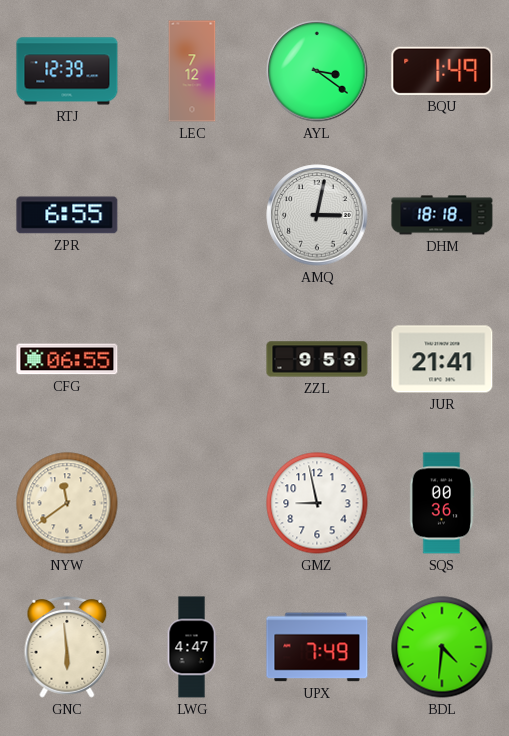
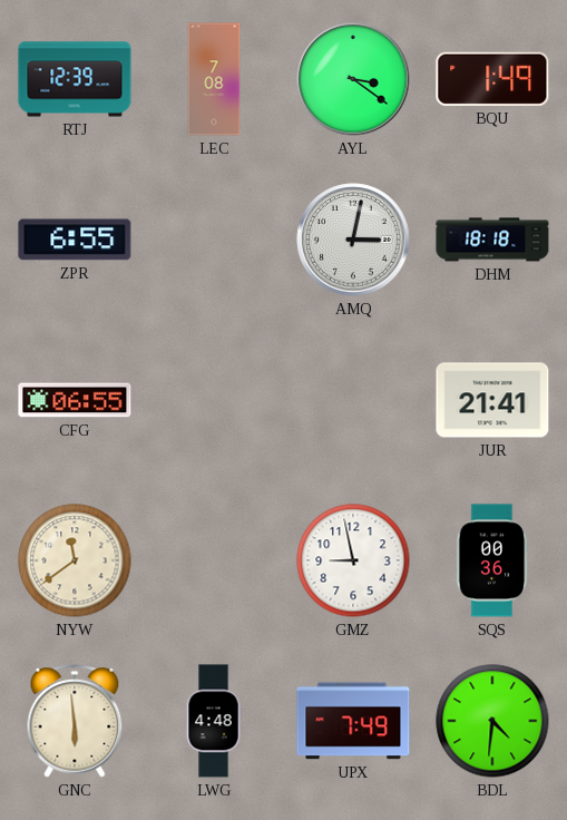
LEC: 7:12 -> 7:08
ZZL: 9:59 -> none
LWG: 4:47 -> 4:48
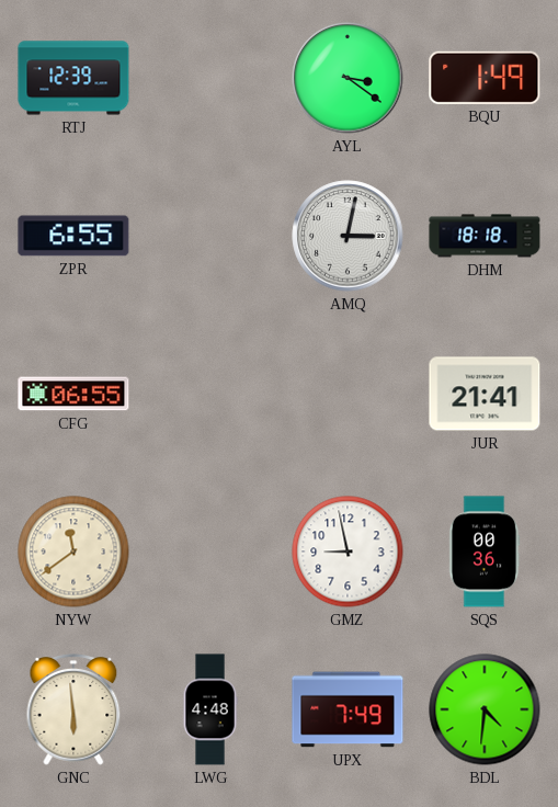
LEC: 7:08 -> none
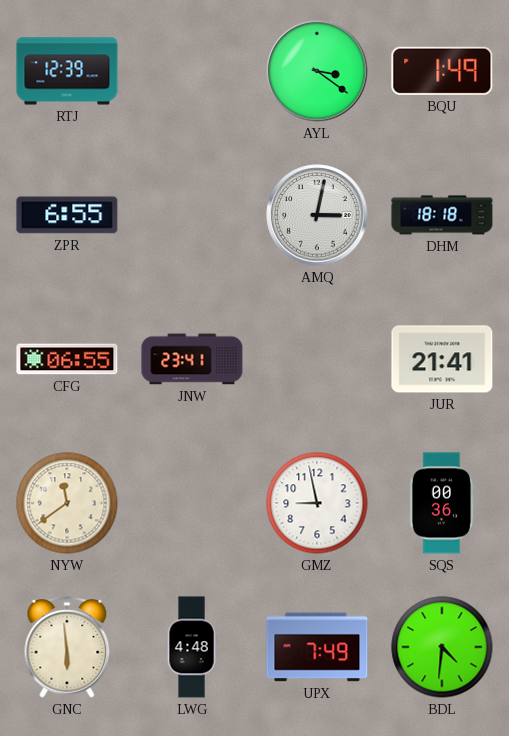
JNW: none -> 23:41
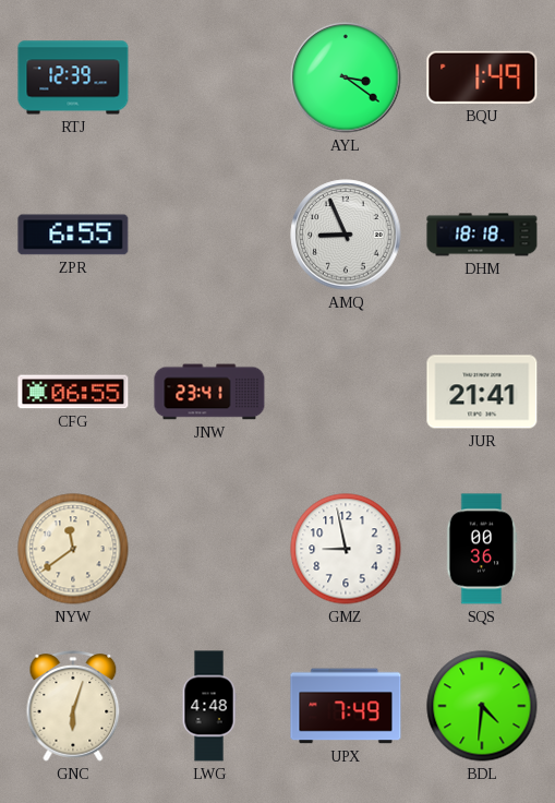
AMQ: 3:02 -> 8:56
GNC: 5:59 -> 6:03
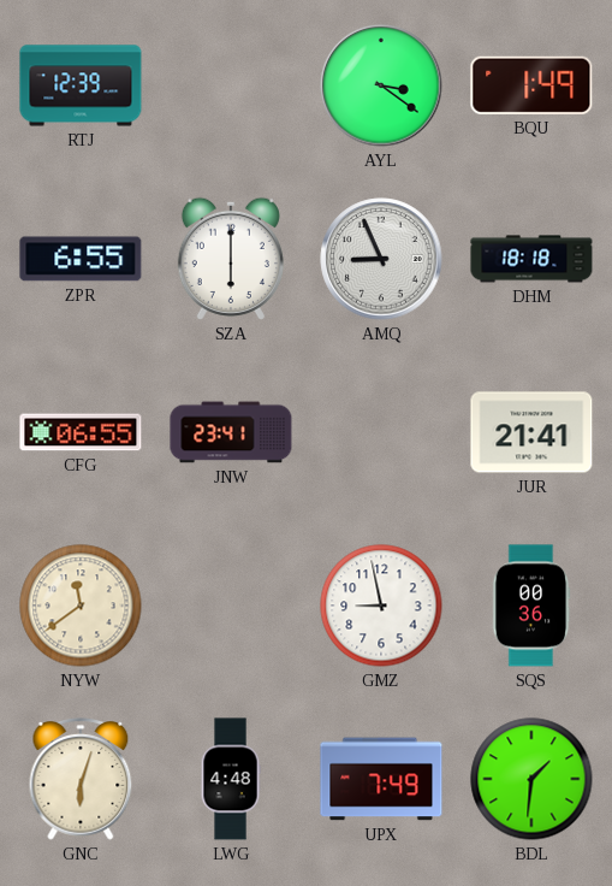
SZA: none -> 6:00
BDL: 4:31 -> 1:31
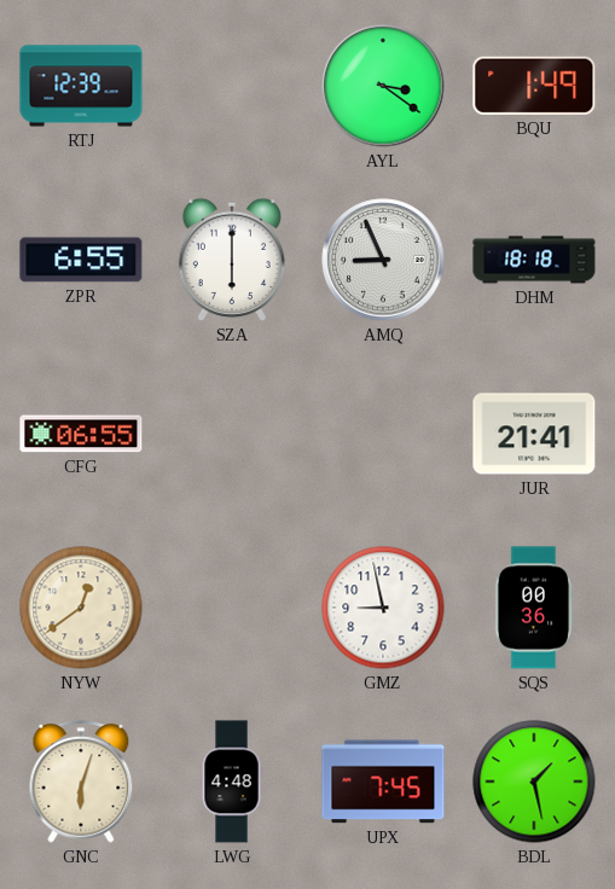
JNW: 23:41 -> none
NYW: 11:39 -> 12:39
UPX: 7:49 -> 7:45
BDL: 1:31 -> 1:28
